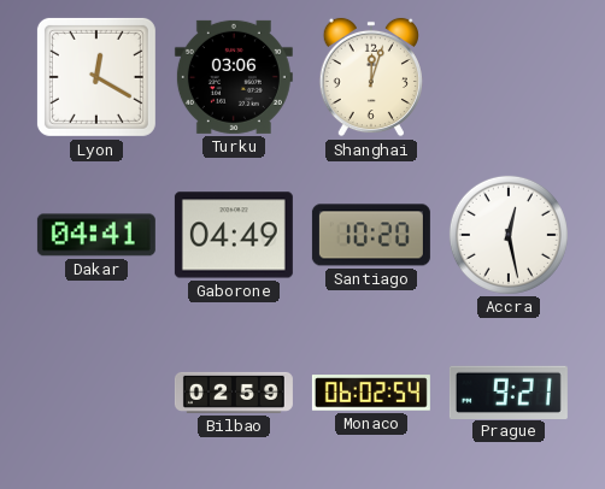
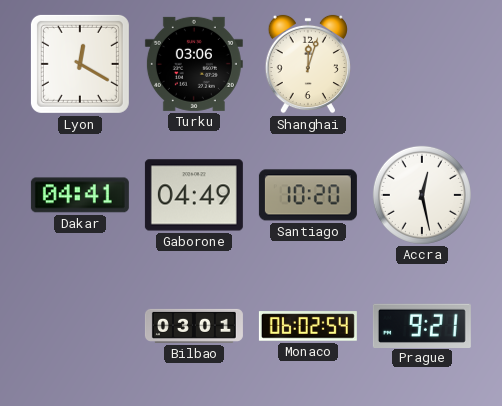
Bilbao: 02:59 -> 03:01
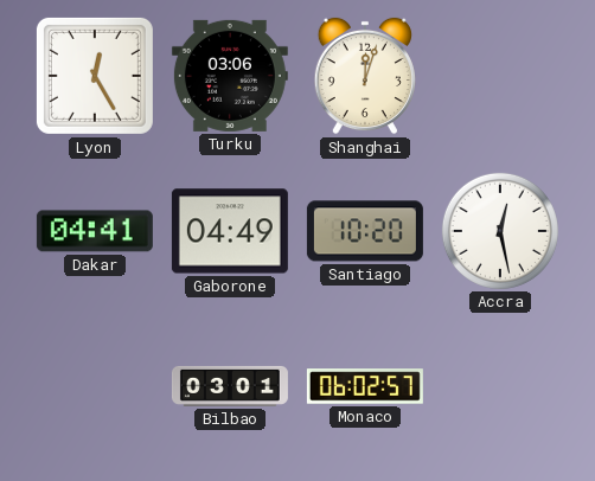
Lyon: 12:20 -> 12:25
Monaco: 06:02:54 -> 06:02:57
Prague: 9:21 -> none
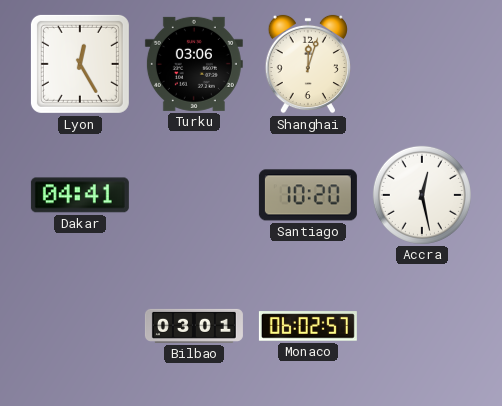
Gaborone: 04:49 -> none
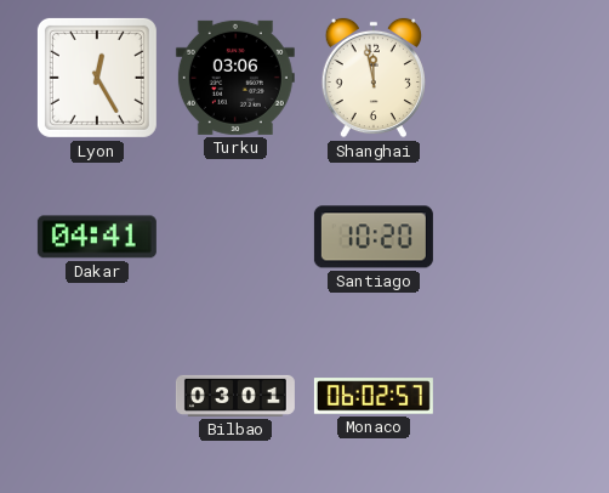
Shanghai: 12:03 -> 11:58
Accra: 12:28 -> none
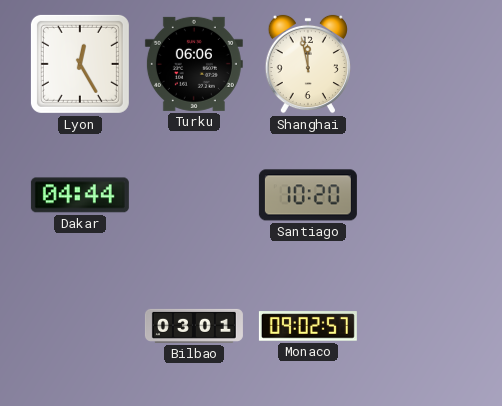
Turku: 03:06 -> 06:06
Dakar: 04:41 -> 04:44
Monaco: 06:02 -> 09:02
